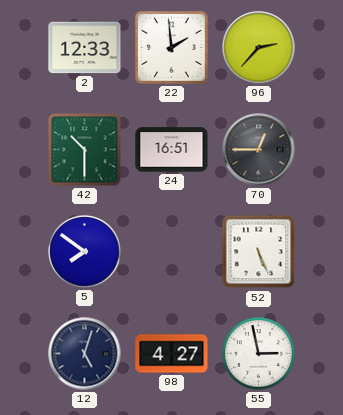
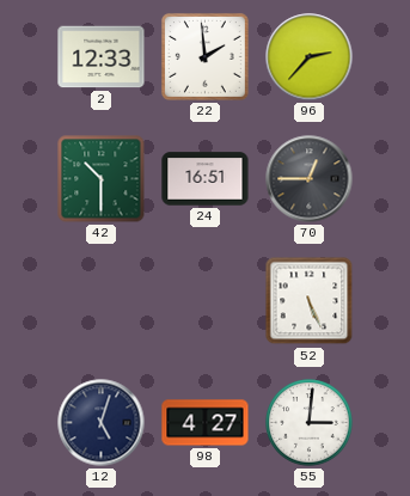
5: 7:51 -> none
55: 2:58 -> 3:01
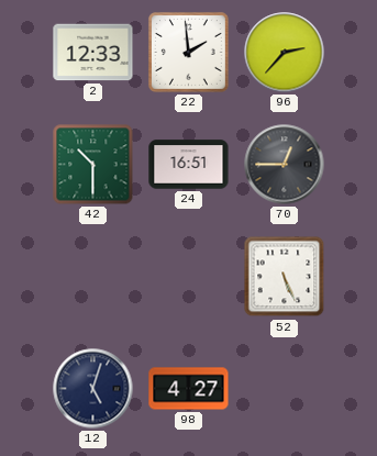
55: 3:01 -> none
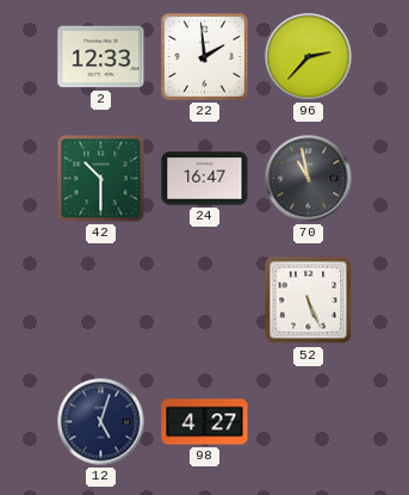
24: 16:51 -> 16:47
70: 12:45 -> 10:58
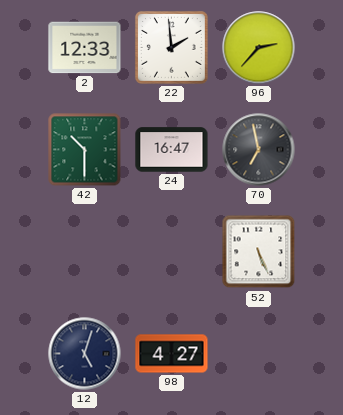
70: 10:58 -> 6:58
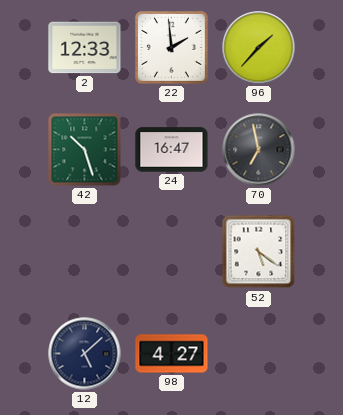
96: 2:37 -> 1:37
42: 10:30 -> 10:27
52: 5:26 -> 5:21
12: 5:03 -> 5:08
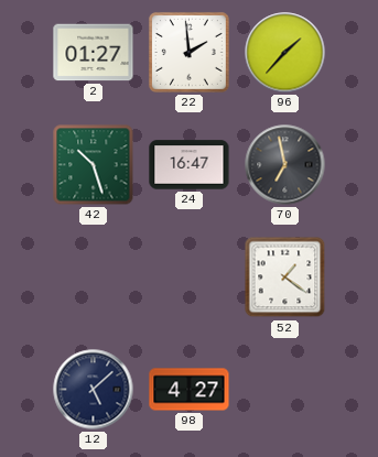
2: 12:33 -> 01:27
52: 5:21 -> 1:21
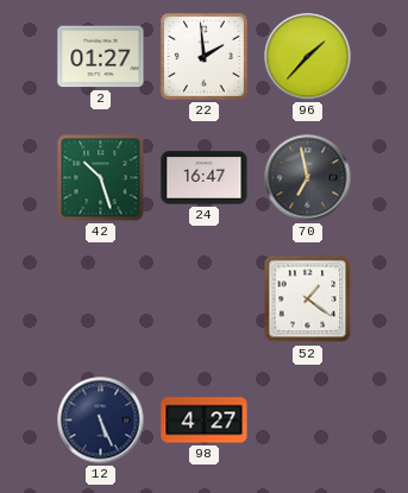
12: 5:08 -> 5:26
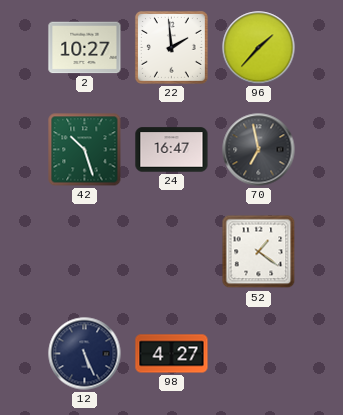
2: 01:27 -> 10:27
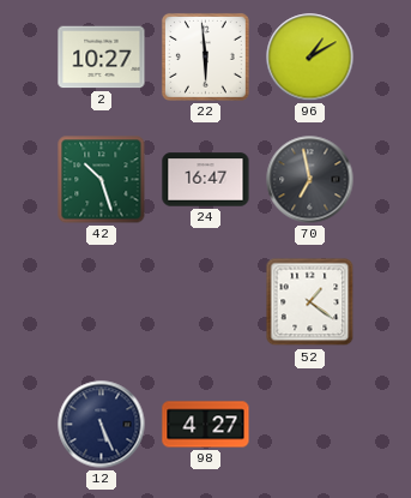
22: 1:59 -> 5:59
96: 1:37 -> 1:10
